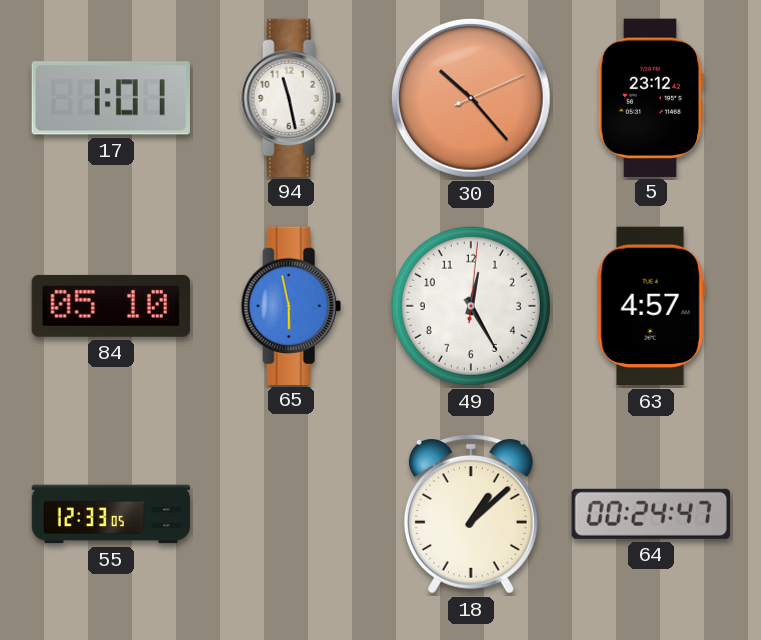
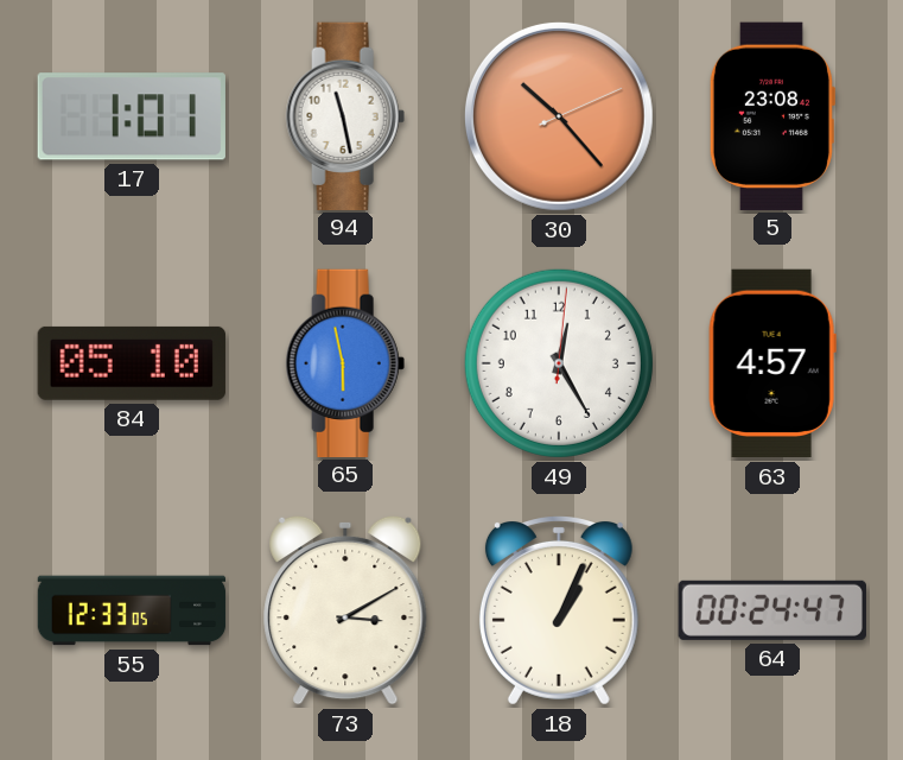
5: 23:12 -> 23:08
73: none -> 3:10
18: 1:08 -> 1:04
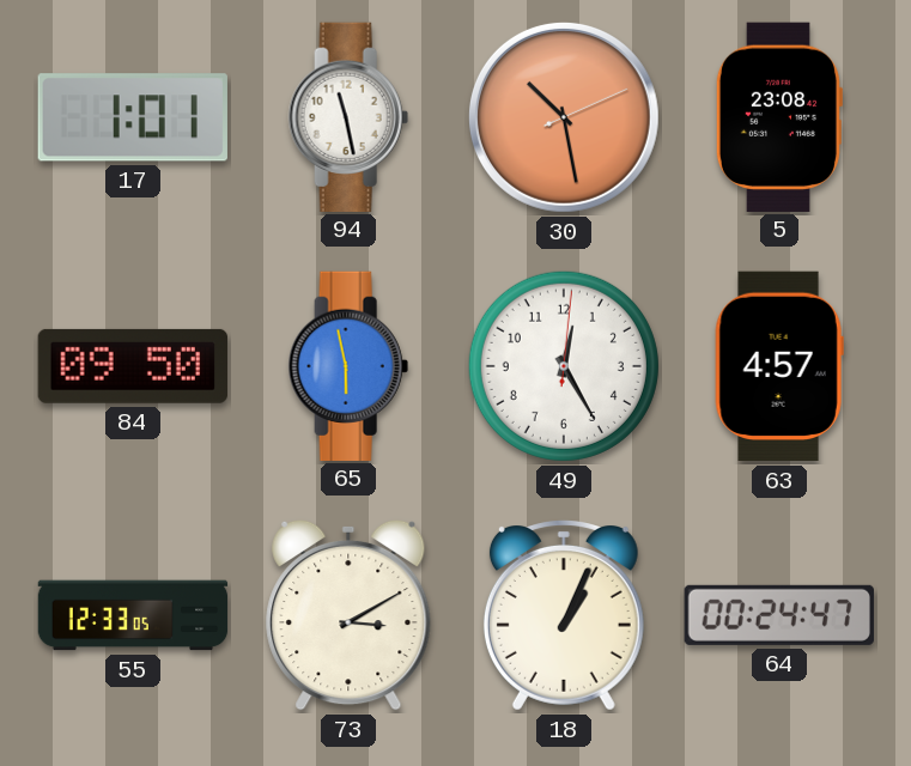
30: 10:23 -> 10:28
84: 05:10 -> 09:50
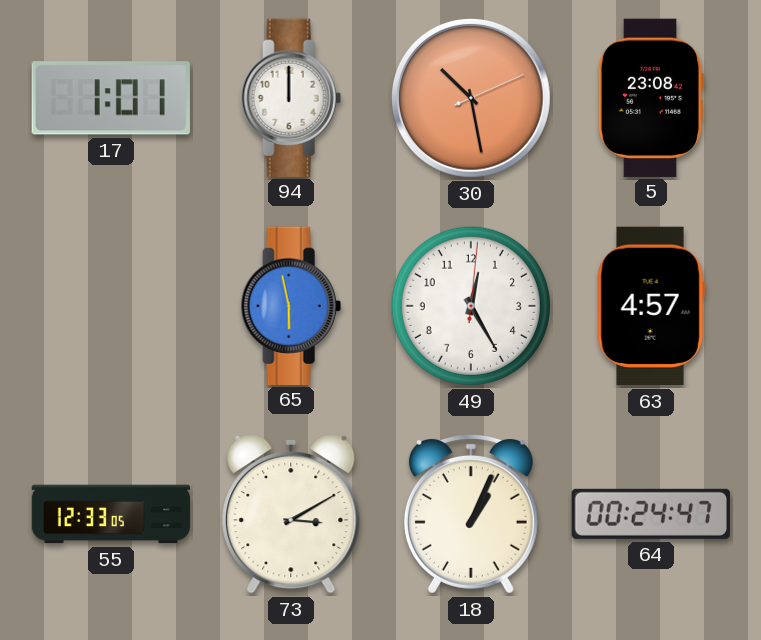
94: 11:28 -> 12:00
84: 09:50 -> none
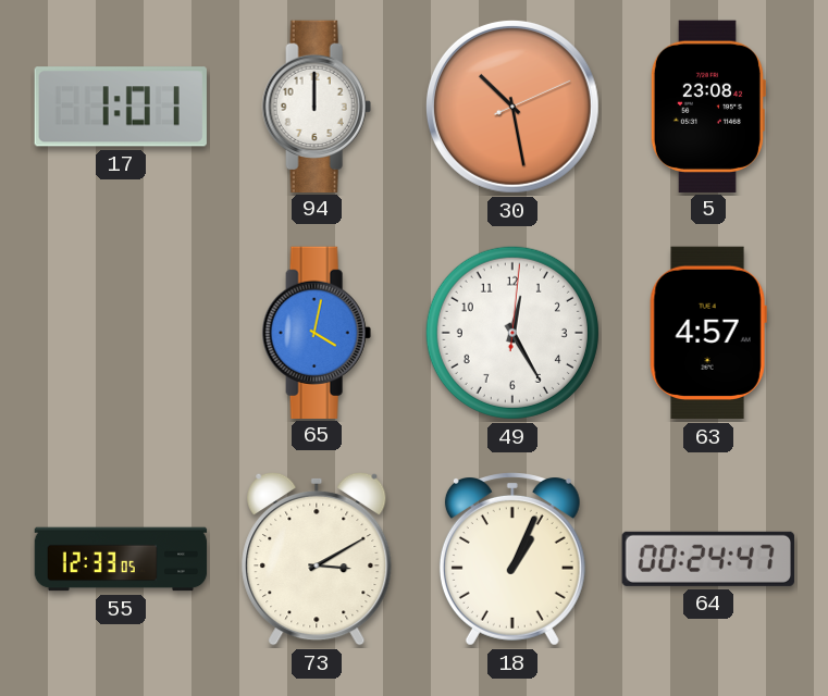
65: 5:58 -> 4:02
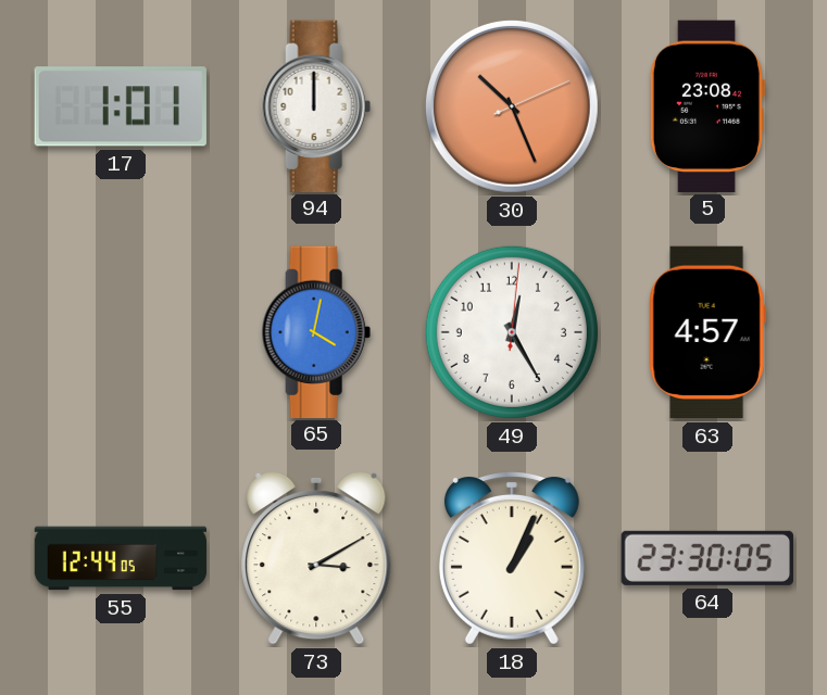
30: 10:28 -> 10:26
55: 12:33 -> 12:44
64: 00:24 -> 23:30
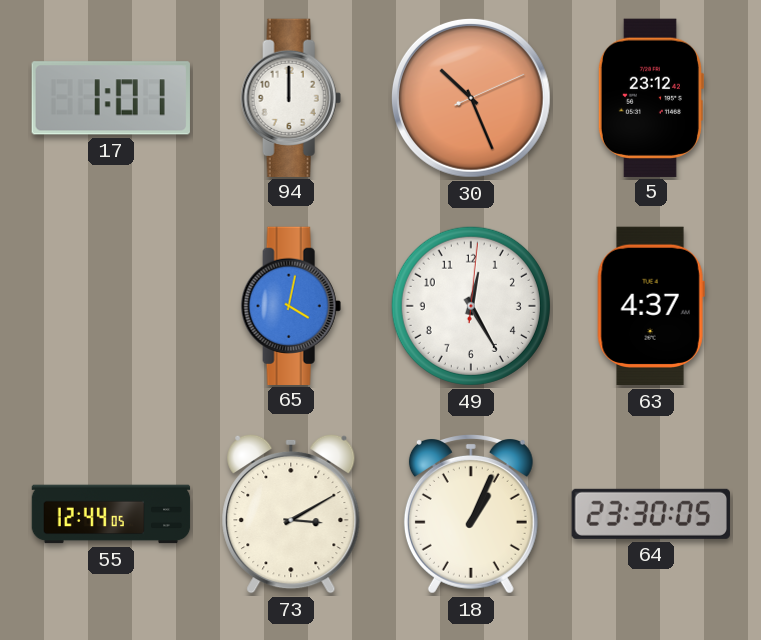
5: 23:08 -> 23:12
63: 4:57 -> 4:37
